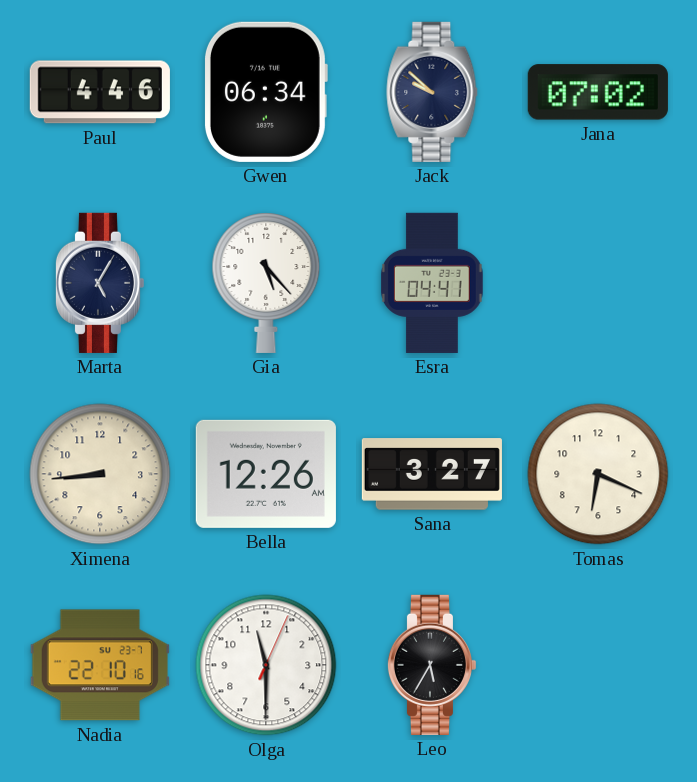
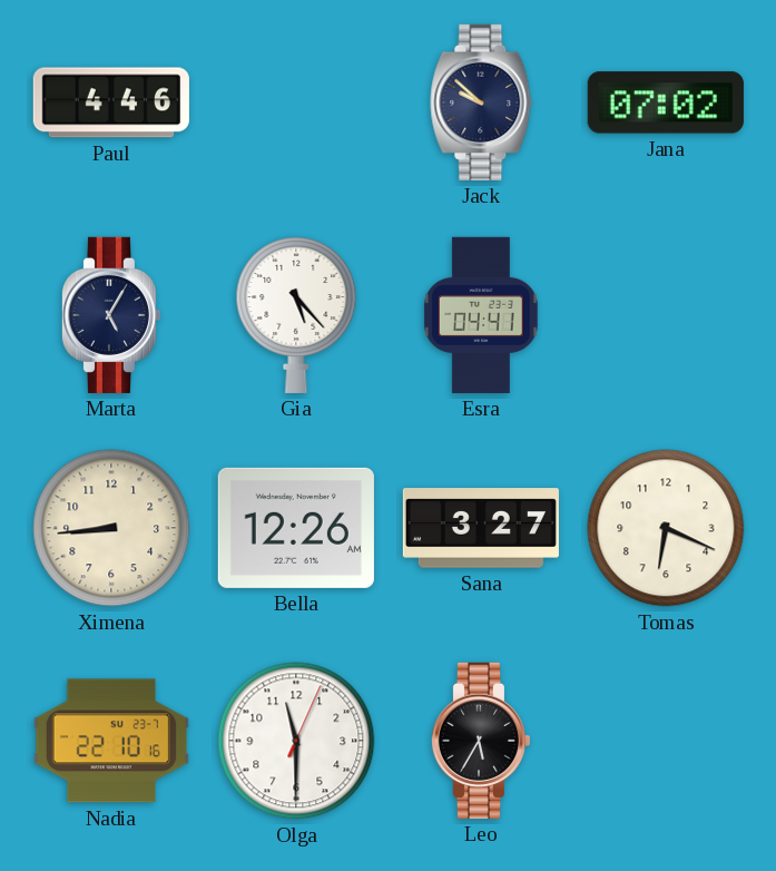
Gwen: 06:34 -> none
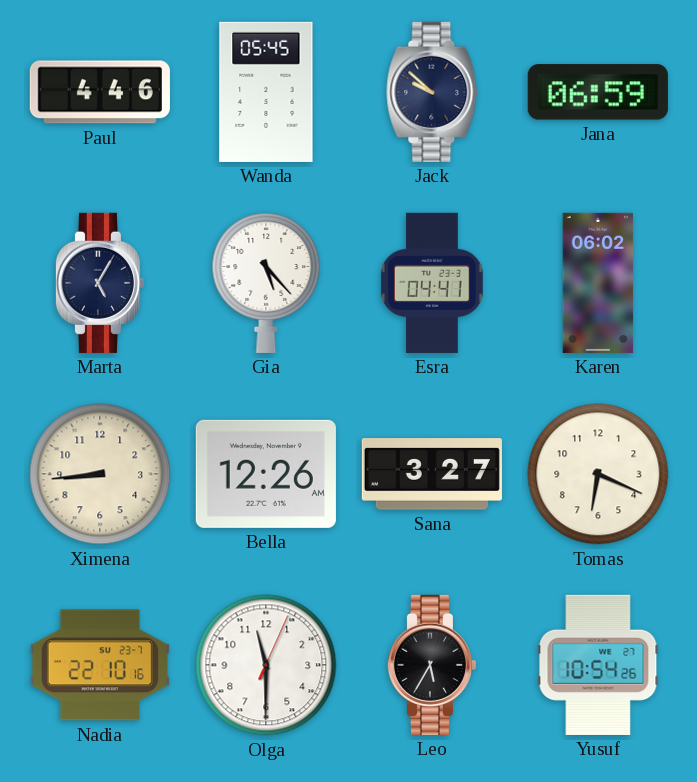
Wanda: none -> 05:45
Jana: 07:02 -> 06:59
Karen: none -> 06:02
Yusuf: none -> 10:54
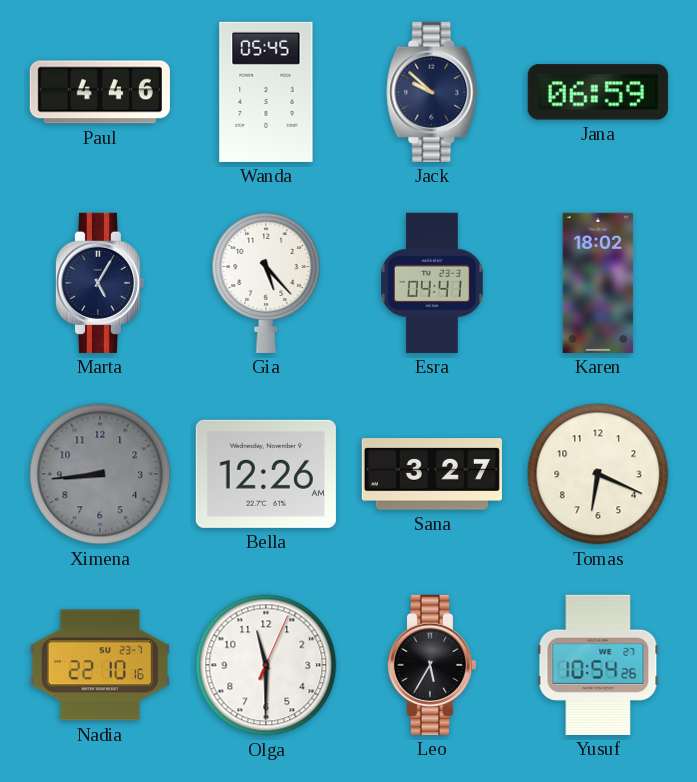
Karen: 06:02 -> 18:02
Ximena dial: cream -> grey
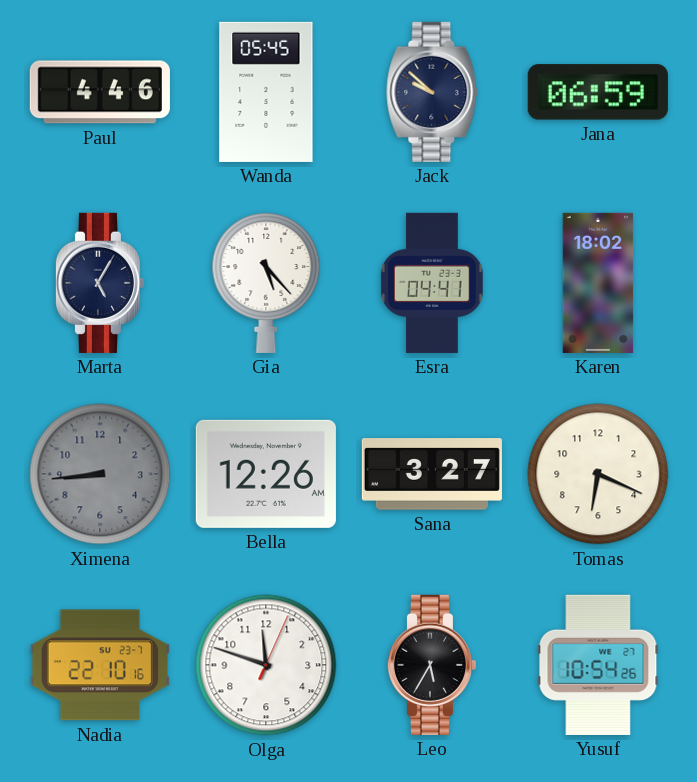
Olga: 11:30 -> 11:48
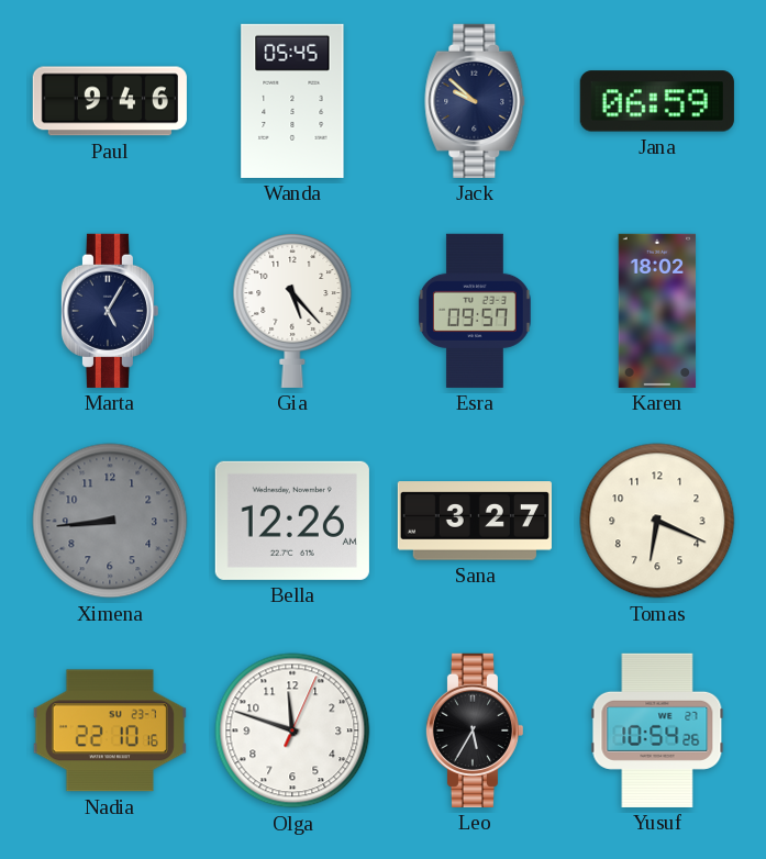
Paul: 4:46 -> 9:46
Esra: 04:41 -> 09:57
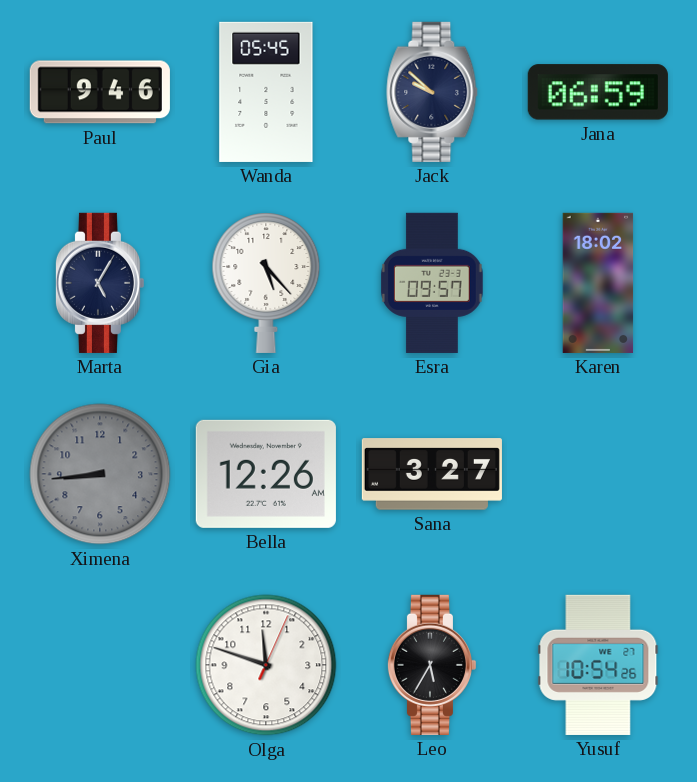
Tomas: 6:19 -> none
Nadia: 22:10 -> none
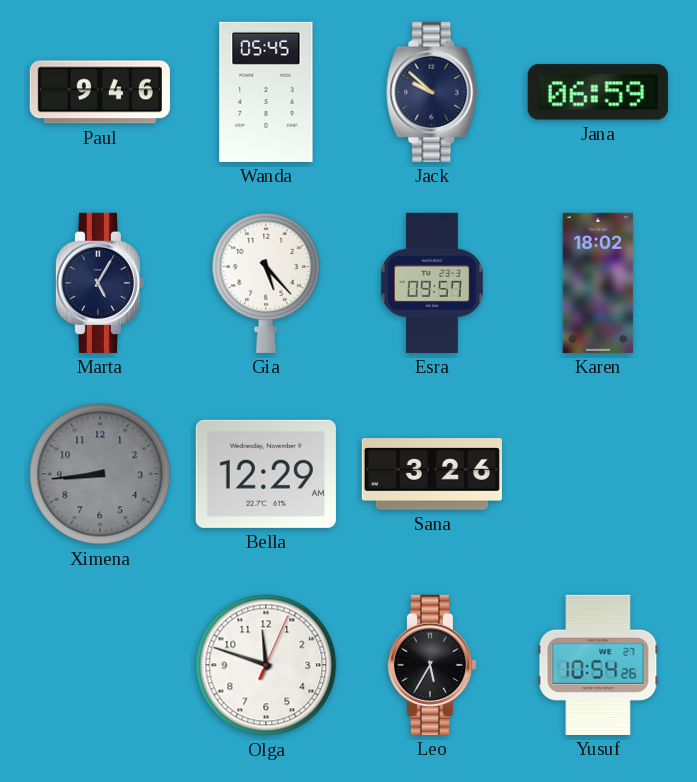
Bella: 12:26 -> 12:29
Sana: 3:27 -> 3:26
